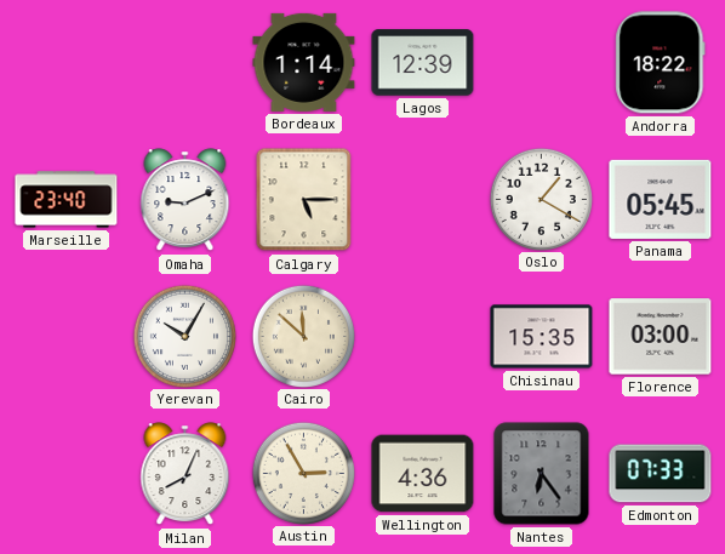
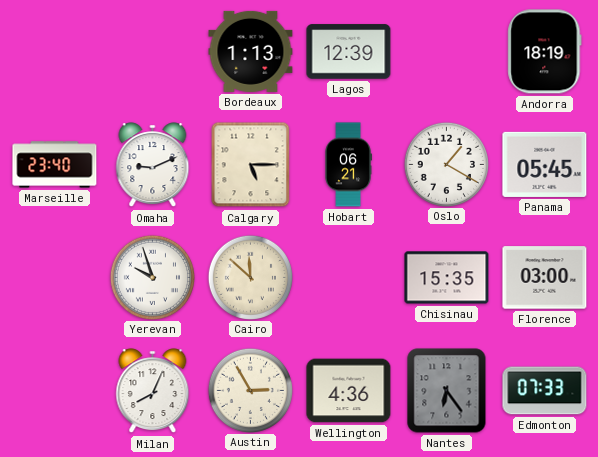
Bordeaux: 1:14 -> 1:13
Andorra: 18:22 -> 18:19
Hobart: none -> 06:21
Yerevan: 10:05 -> 9:57
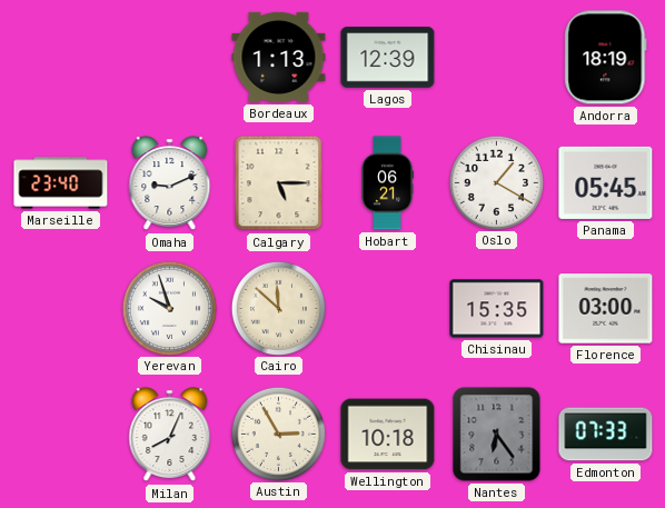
Wellington: 4:36 -> 10:18
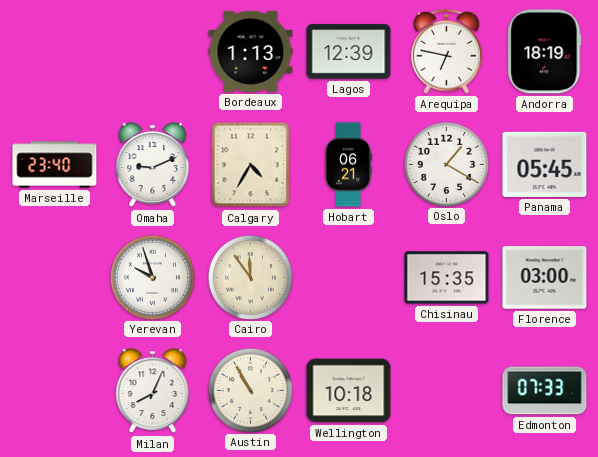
Arequipa: none -> 6:47
Calgary: 5:15 -> 4:35
Cairo: 11:52 -> 11:54
Austin: 2:55 -> 10:55
Nantes: 6:24 -> none
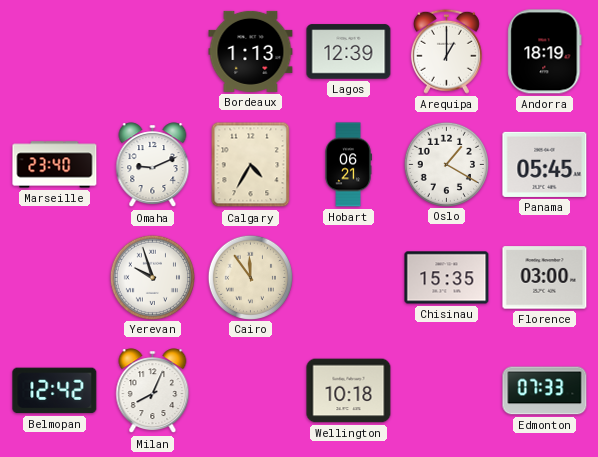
Arequipa: 6:47 -> 1:00
Belmopan: none -> 12:42
Austin: 10:55 -> none
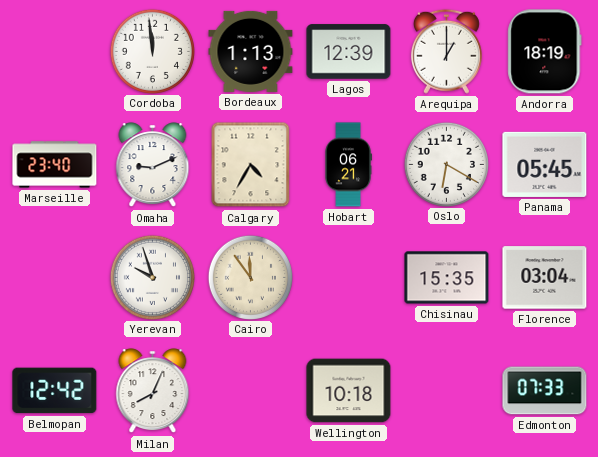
Cordoba: none -> 11:59
Oslo: 1:20 -> 6:20
Florence: 03:00 -> 03:04
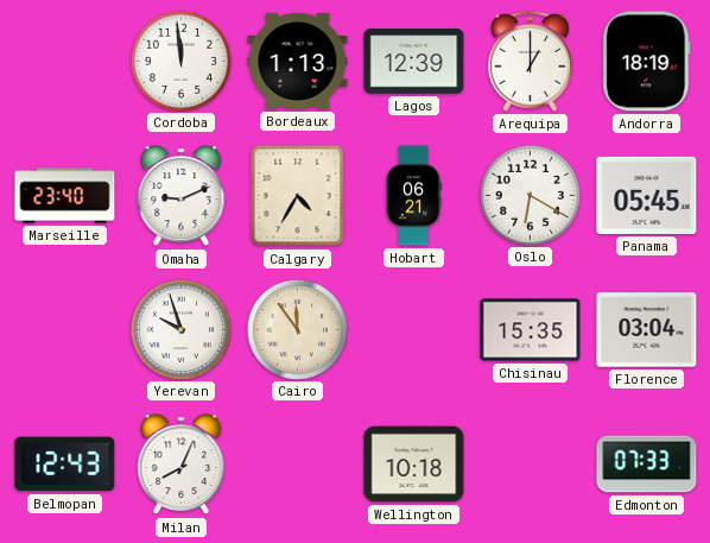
Belmopan: 12:42 -> 12:43
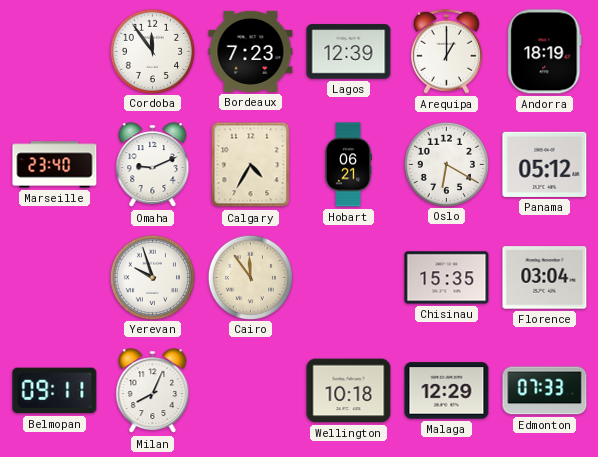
Cordoba: 11:59 -> 11:54
Bordeaux: 1:13 -> 7:23
Panama: 05:45 -> 05:12
Belmopan: 12:43 -> 09:11
Malaga: none -> 12:29
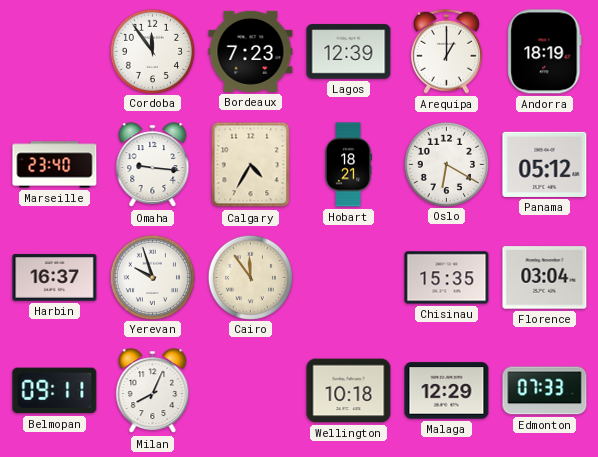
Omaha: 9:11 -> 9:16
Hobart: 06:21 -> 18:21
Harbin: none -> 16:37
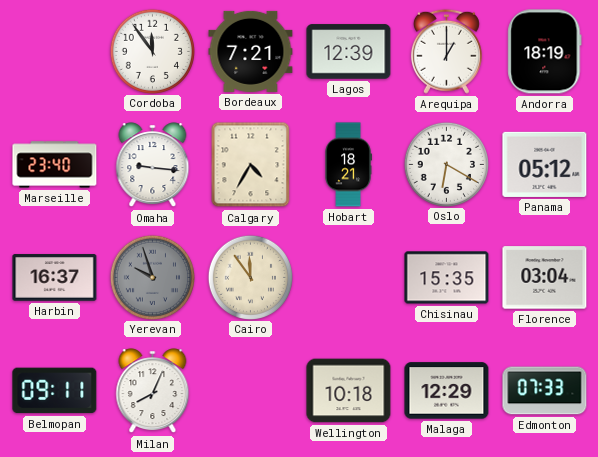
Bordeaux: 7:23 -> 7:21
Yerevan dial: white -> grey
